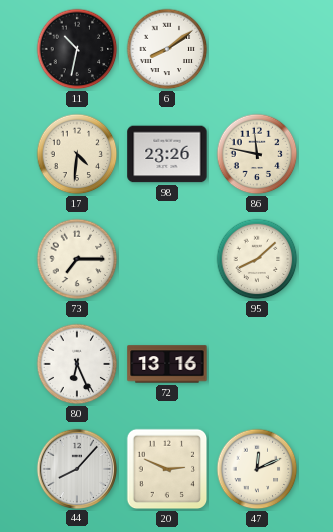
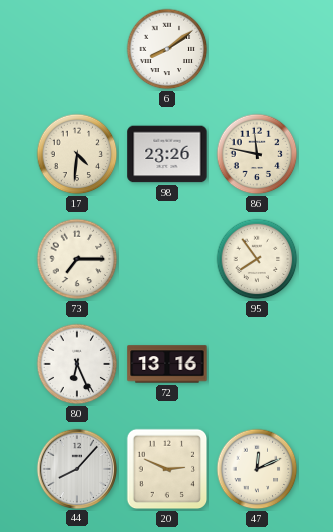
11: 10:32 -> none
95: 8:08 -> 7:54
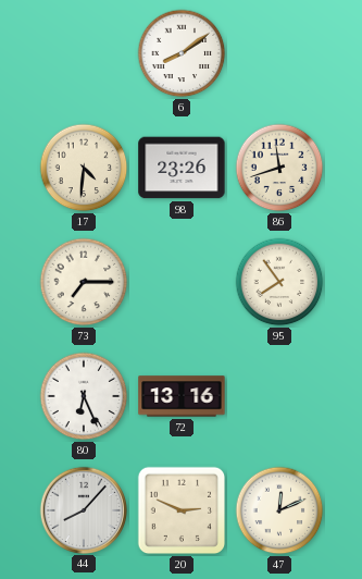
86: 11:47 -> 11:42
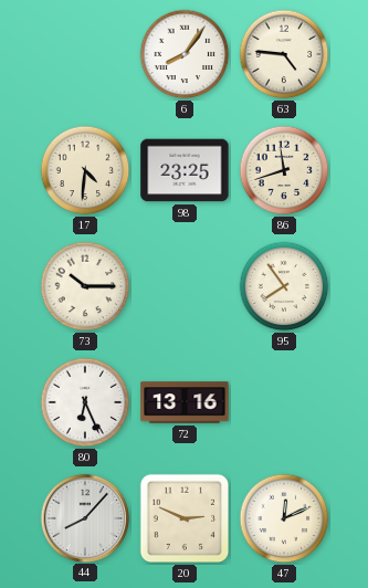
6: 8:09 -> 8:06
63: none -> 4:46
98: 23:26 -> 23:25
73: 7:15 -> 10:15
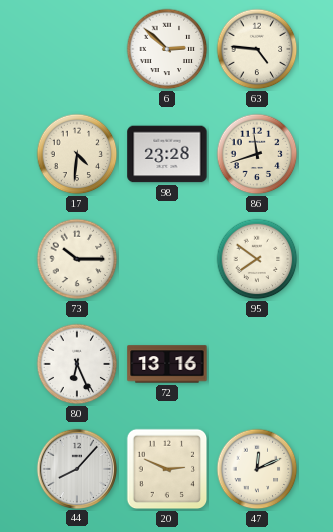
6: 8:06 -> 2:52
98: 23:25 -> 23:28
95: 7:54 -> 7:51
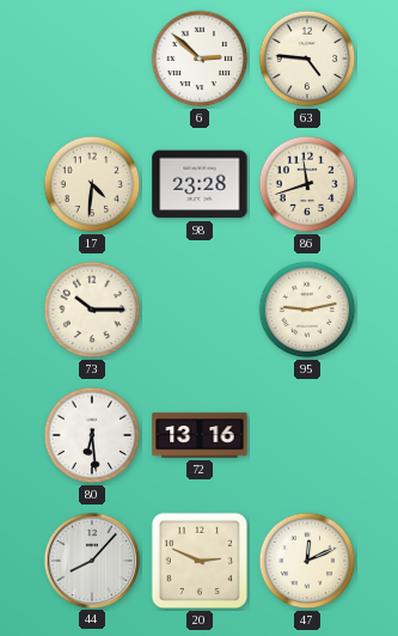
95: 7:51 -> 9:13
80: 6:26 -> 6:29
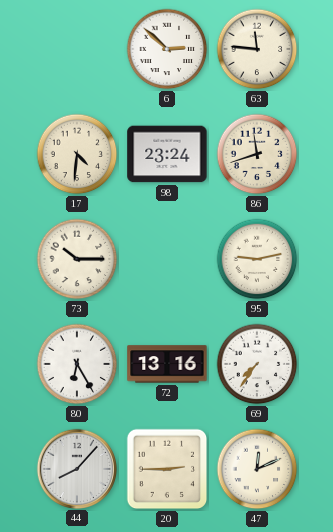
63: 4:46 -> 11:46
98: 23:28 -> 23:24
80: 6:29 -> 6:25
69: none -> 7:36
20: 2:49 -> 2:45
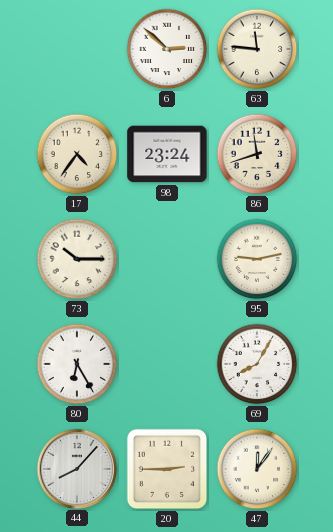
17: 4:31 -> 4:36
72: 13:16 -> none
69: 7:36 -> 8:05
47: 12:11 -> 12:06
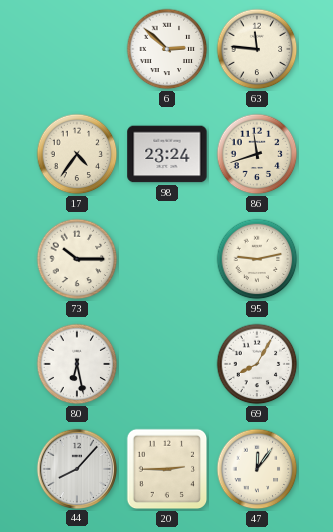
80: 6:25 -> 6:28
